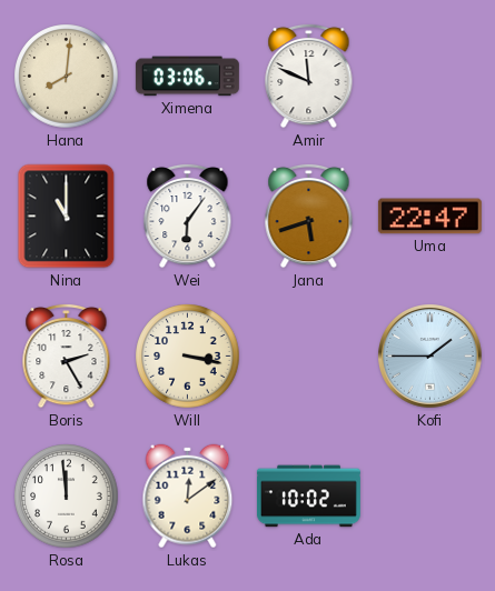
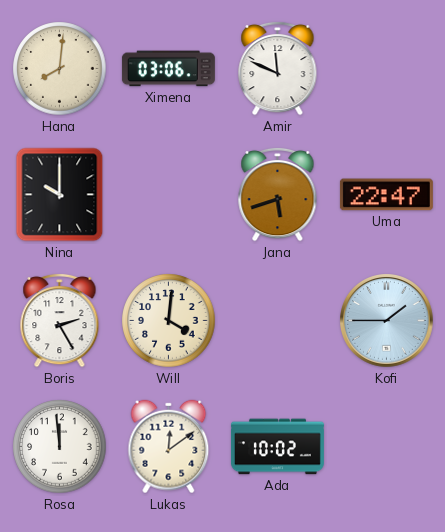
Nina: 11:00 -> 10:00
Wei: 6:06 -> none
Will: 3:17 -> 4:01
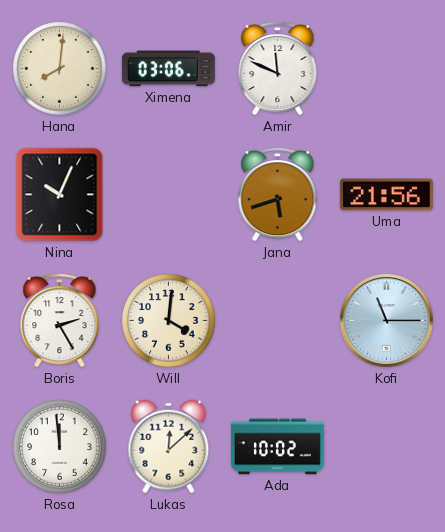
Nina: 10:00 -> 10:04
Uma: 22:47 -> 21:56
Kofi: 1:45 -> 11:15
Lukas: 12:09 -> 12:08
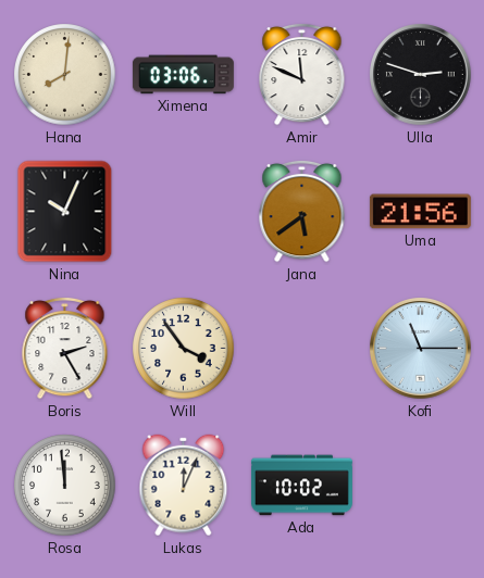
Ulla: none -> 2:48
Jana: 5:42 -> 5:39
Will: 4:01 -> 3:54
Lukas: 12:08 -> 12:04
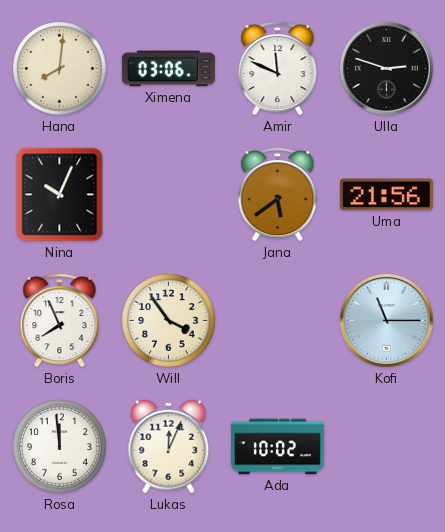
Boris: 2:25 -> 7:56
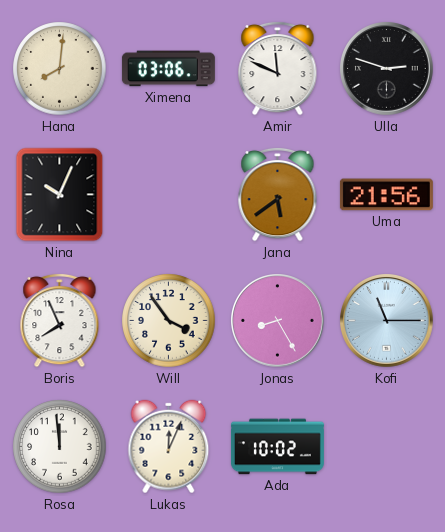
Jonas: none -> 8:25
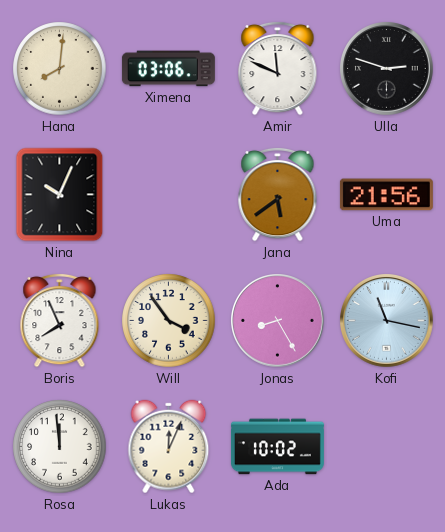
Kofi: 11:15 -> 11:17
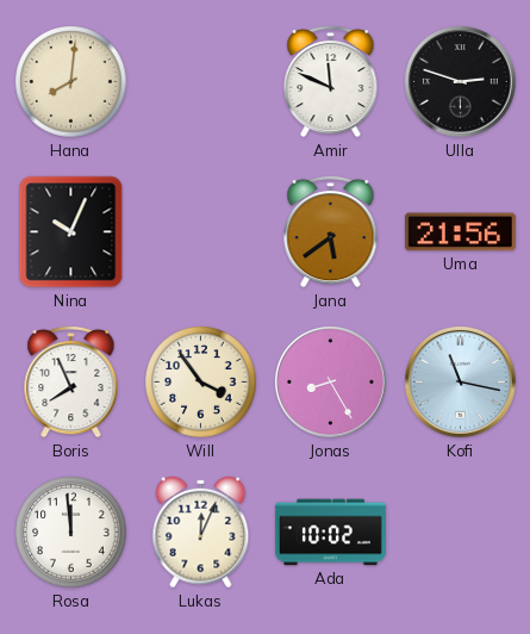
Ximena: 03:06 -> none
